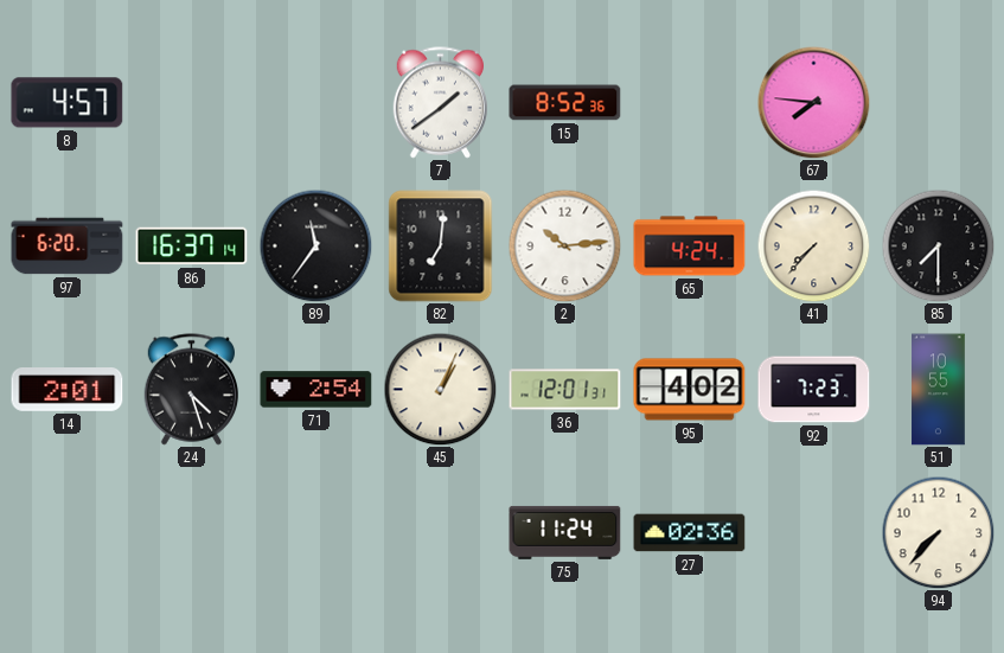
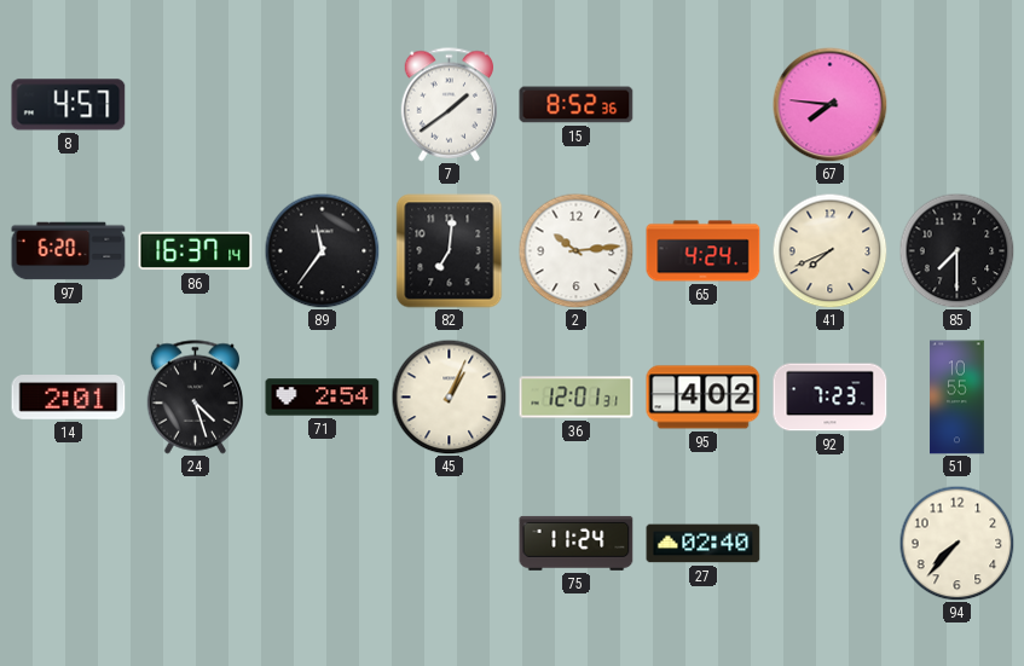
41: 7:37 -> 7:41
27: 02:36 -> 02:40
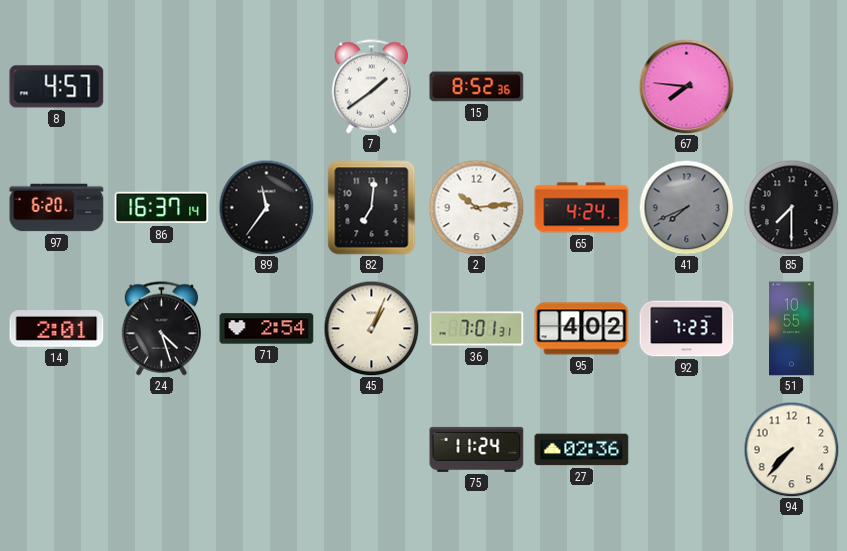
41 dial: cream -> grey
36: 12:01 -> 7:01
27: 02:40 -> 02:36
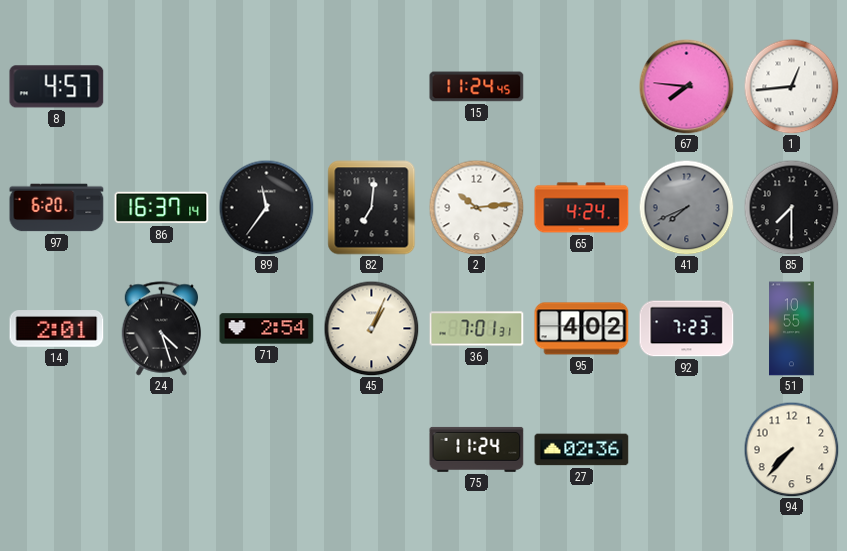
7: 1:39 -> none
15: 8:52 -> 11:24
1: none -> 12:44
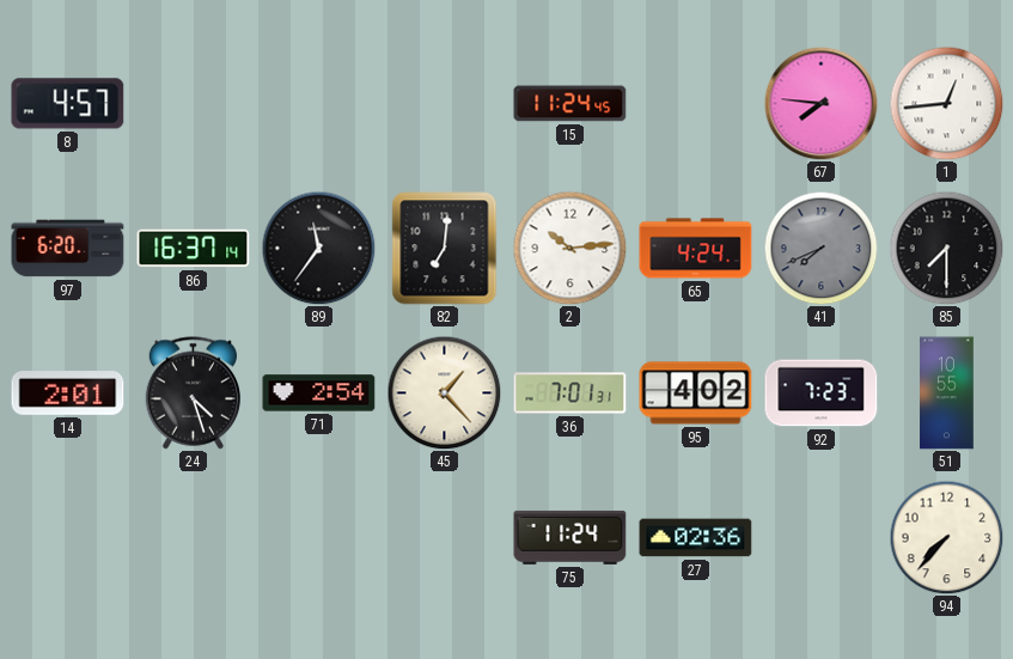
45: 1:04 -> 1:23
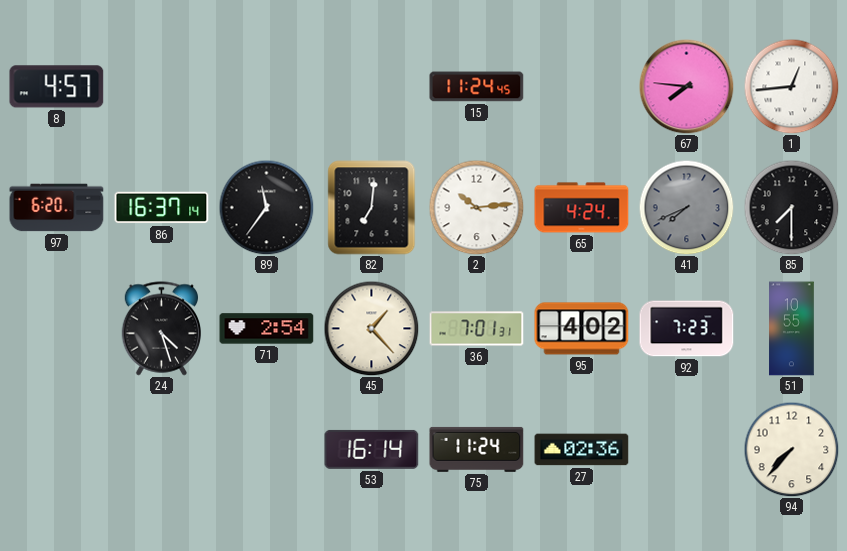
14: 2:01 -> none
53: none -> 16:14
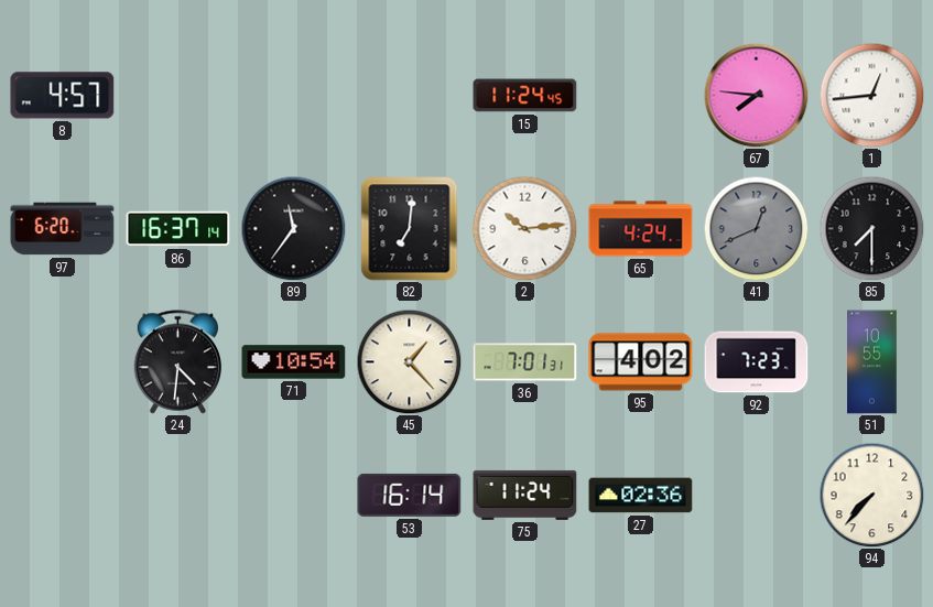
41: 7:41 -> 12:41
24: 4:27 -> 4:31
71: 2:54 -> 10:54
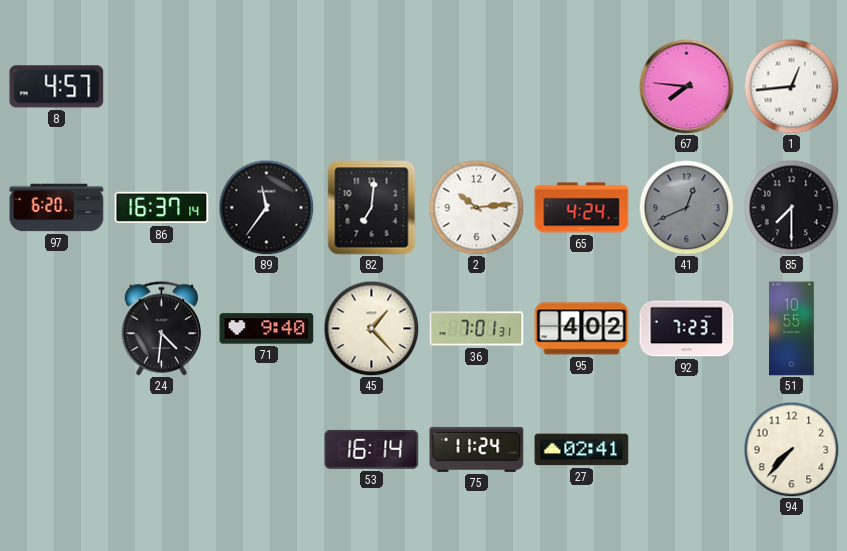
15: 11:24 -> none
71: 10:54 -> 9:40
27: 02:36 -> 02:41
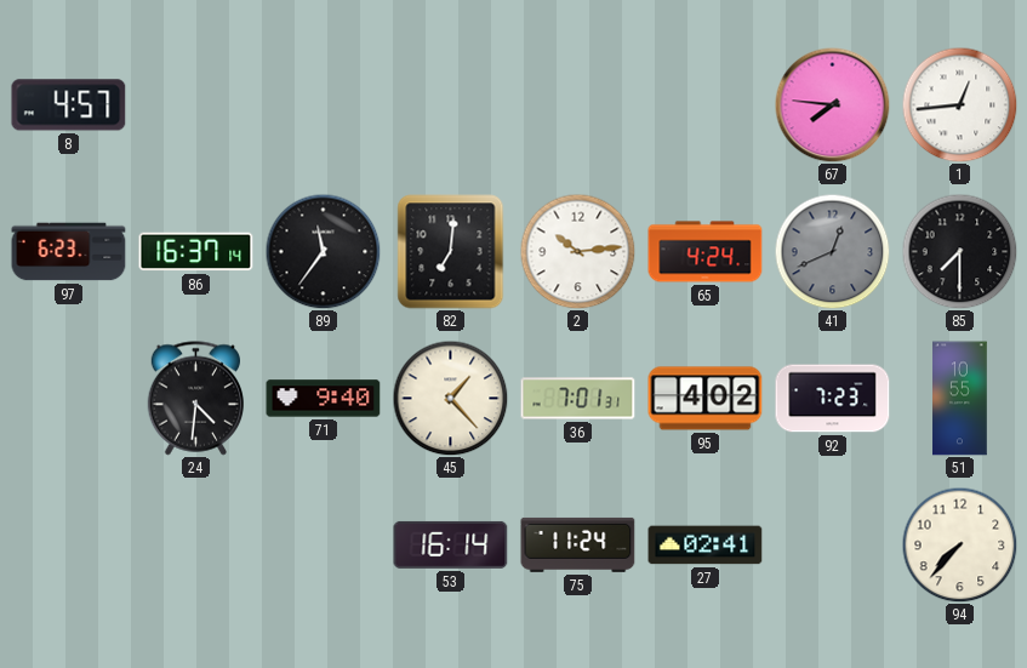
97: 6:20 -> 6:23
